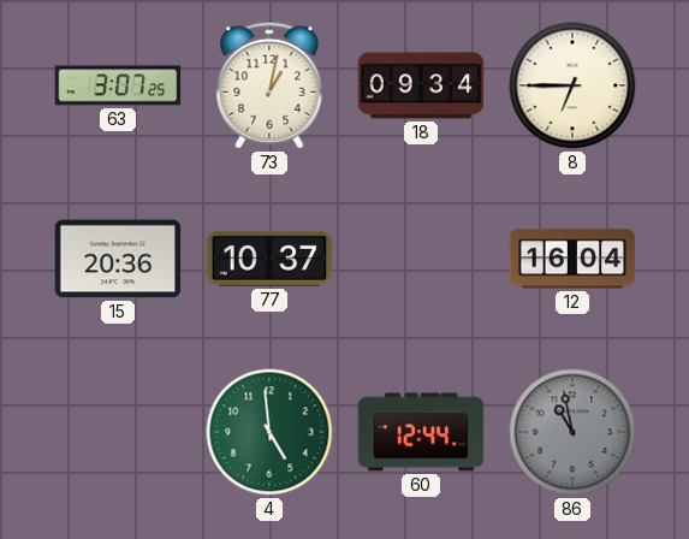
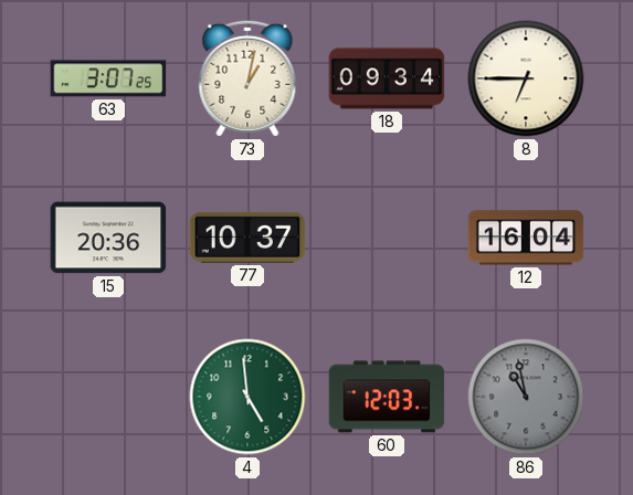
60: 12:44 -> 12:03
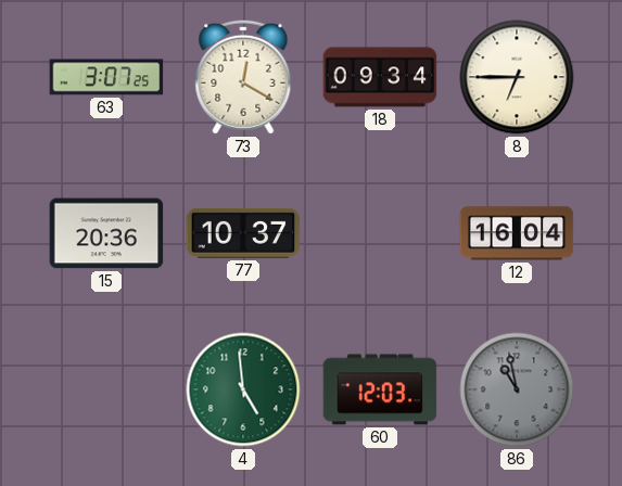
73: 1:02 -> 12:20
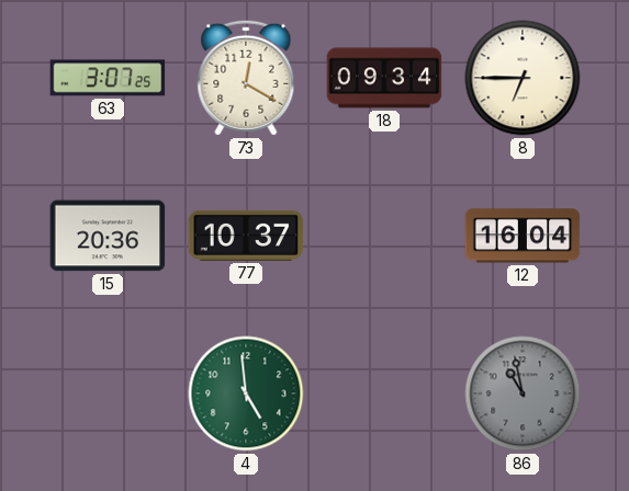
60: 12:03 -> none
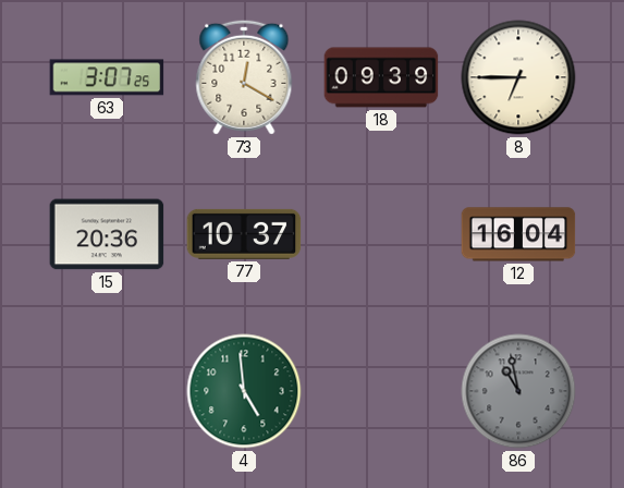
18: 09:34 -> 09:39
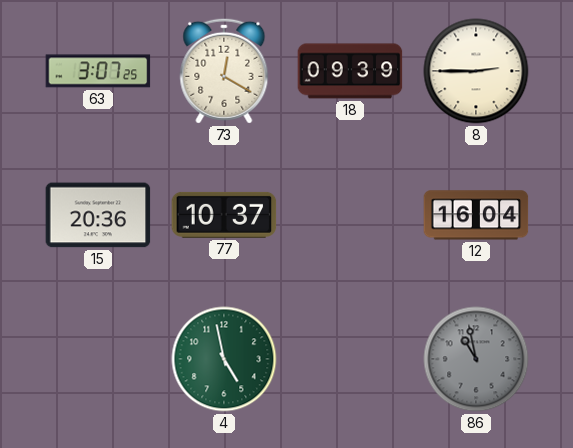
8: 6:45 -> 2:45
4: 4:59 -> 4:58
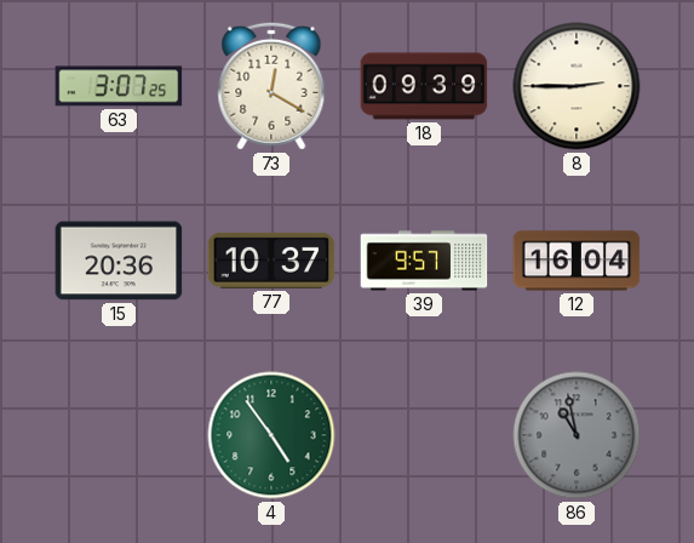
39: none -> 9:57
4: 4:58 -> 4:54
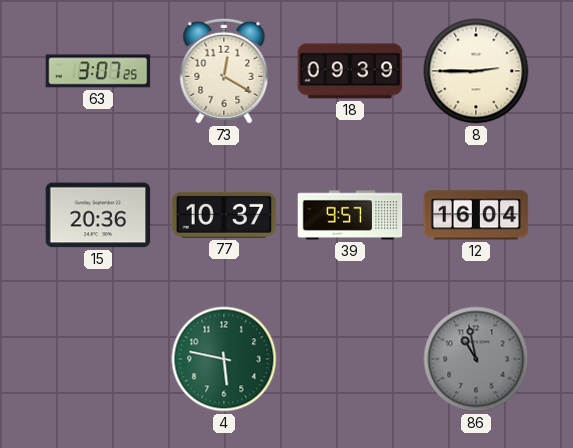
4: 4:54 -> 5:47
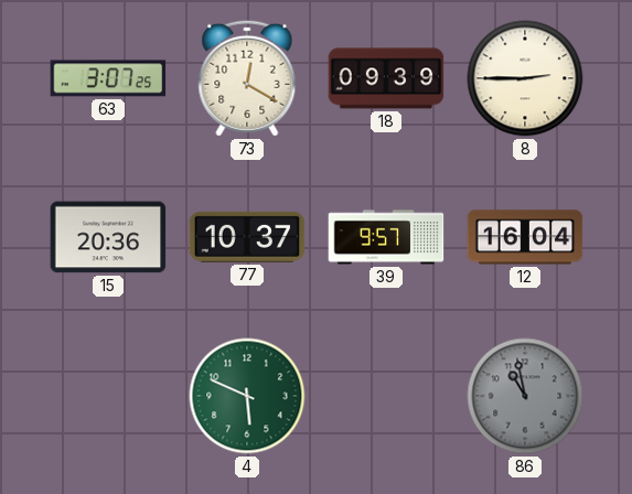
4: 5:47 -> 5:49
